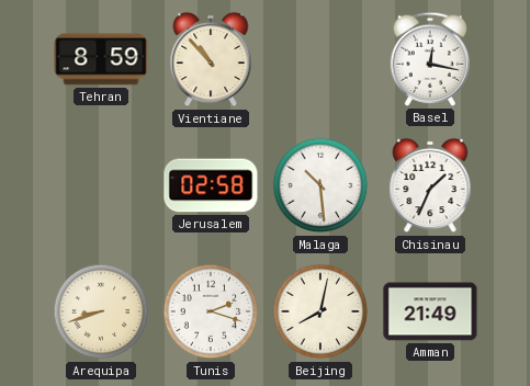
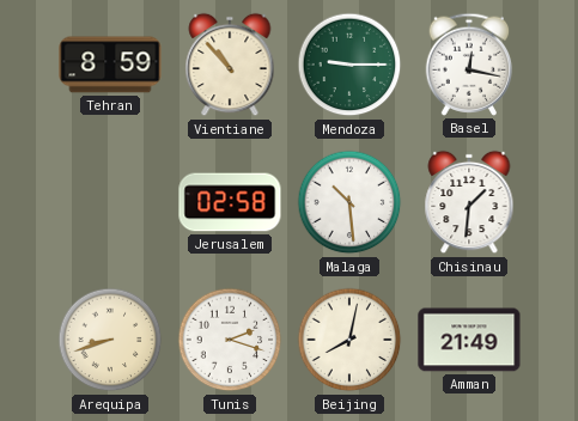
Mendoza: none -> 9:15
Chisinau: 1:34 -> 1:31
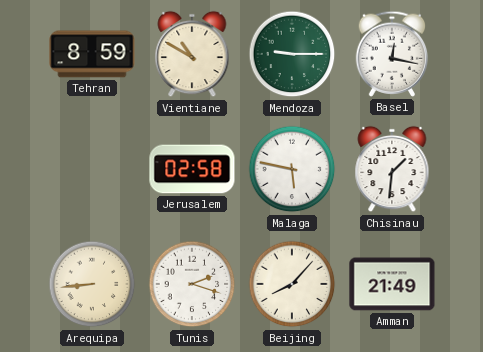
Vientiane: 10:53 -> 10:50
Malaga: 10:29 -> 5:47
Arequipa: 8:42 -> 8:44
Beijing: 8:02 -> 8:07
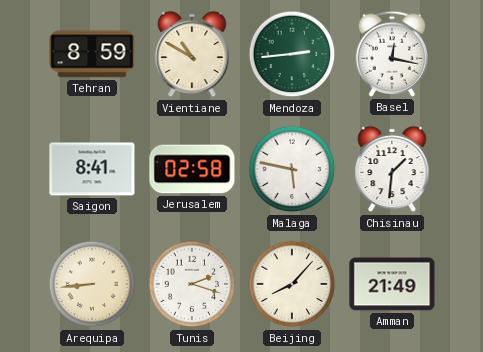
Mendoza: 9:15 -> 2:44
Saigon: none -> 8:41
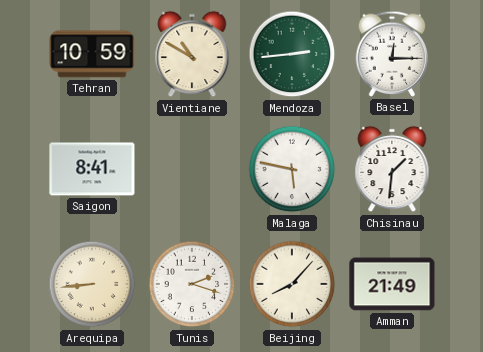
Tehran: 8:59 -> 10:59
Basel: 12:17 -> 12:15
Jerusalem: 02:58 -> none
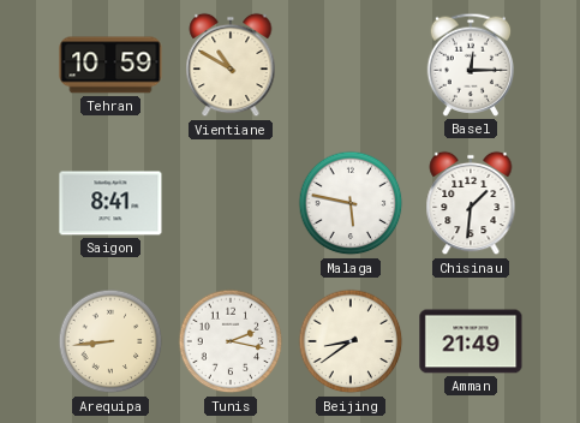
Mendoza: 2:44 -> none
Tunis: 2:18 -> 2:17
Beijing: 8:07 -> 8:39
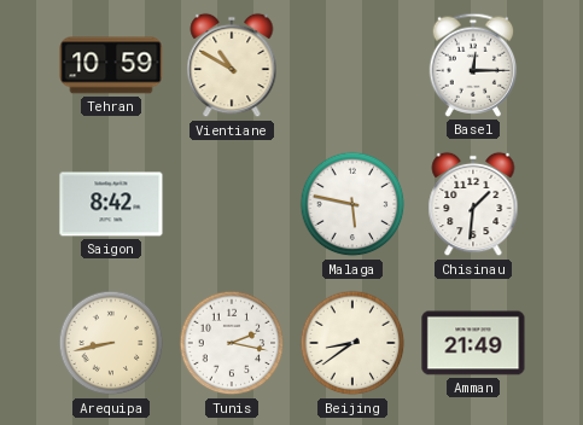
Saigon: 8:41 -> 8:42
Arequipa: 8:44 -> 8:43
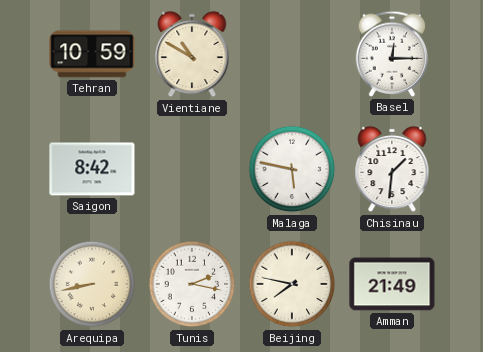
Beijing: 8:39 -> 7:47
